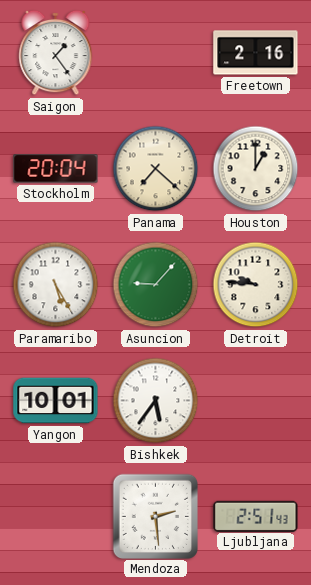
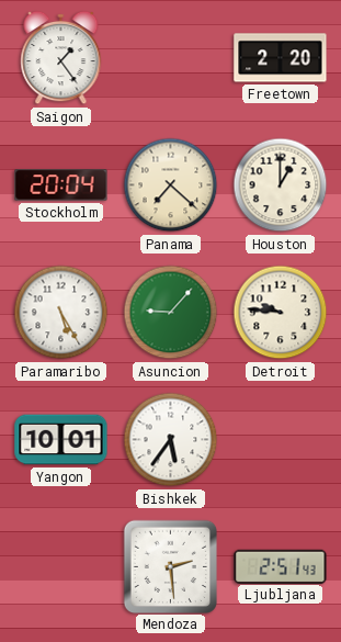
Freetown: 2:16 -> 2:20
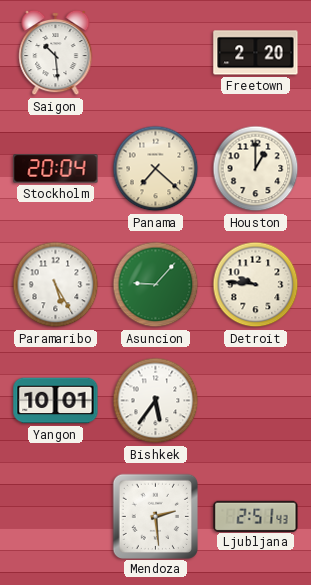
Saigon: 1:24 -> 10:29
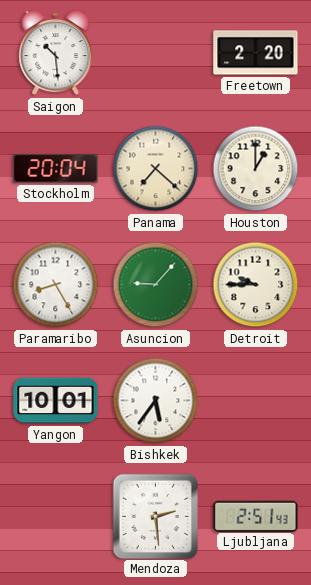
Paramaribo: 5:25 -> 8:25
Detroit: 9:46 -> 9:45
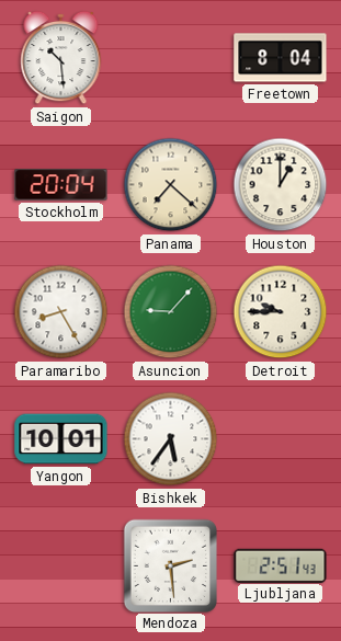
Freetown: 2:20 -> 8:04
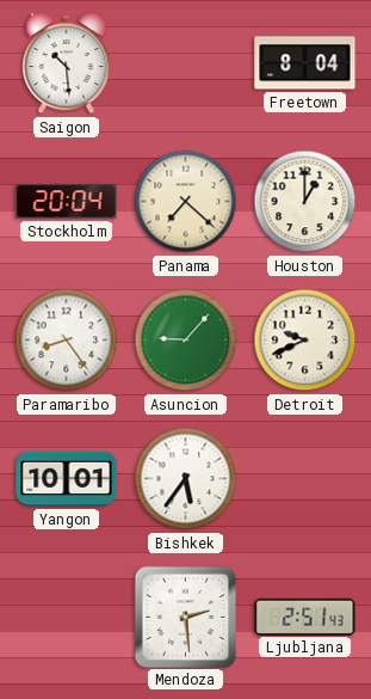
Paramaribo: 8:25 -> 8:24
Detroit: 9:45 -> 9:41
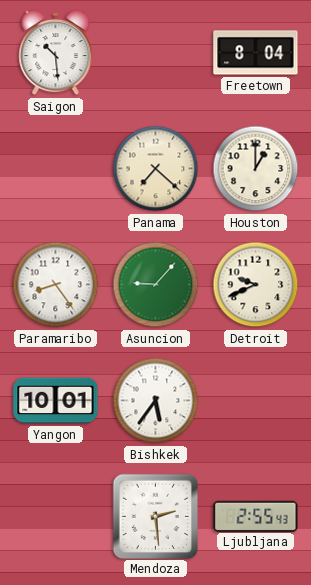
Stockholm: 20:04 -> none
Ljubljana: 2:51 -> 2:55
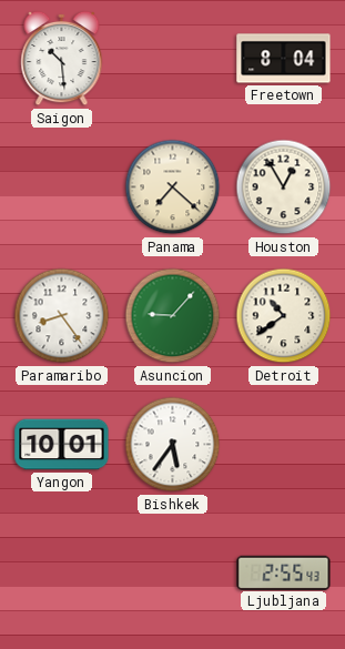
Houston: 1:00 -> 12:55
Detroit: 9:41 -> 10:39
Mendoza: 2:29 -> none
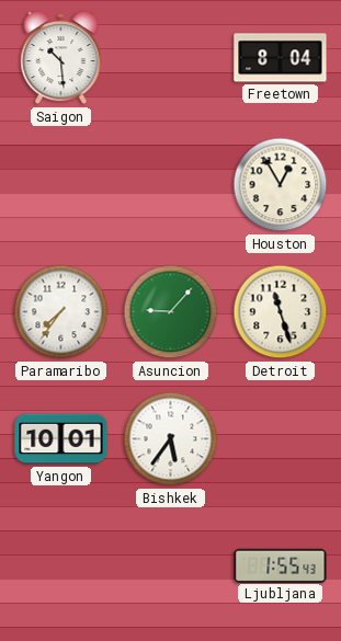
Panama: 7:22 -> none
Paramaribo: 8:24 -> 7:36
Detroit: 10:39 -> 11:27
Ljubljana: 2:55 -> 1:55
